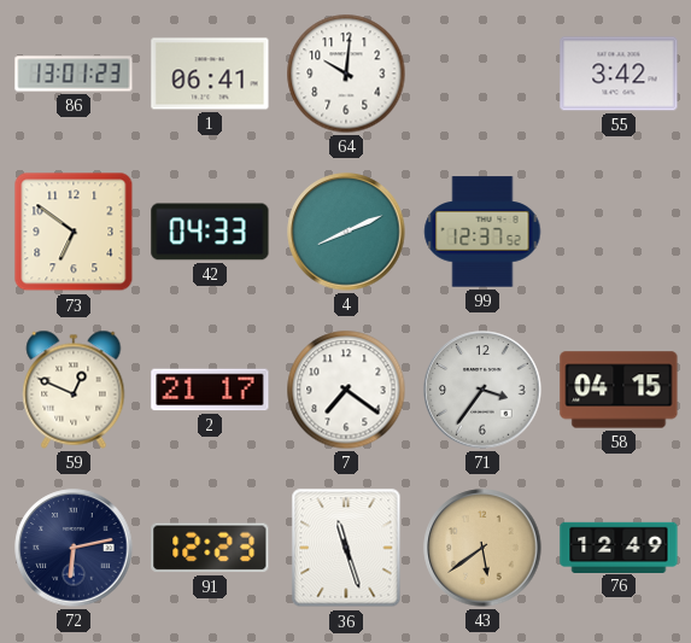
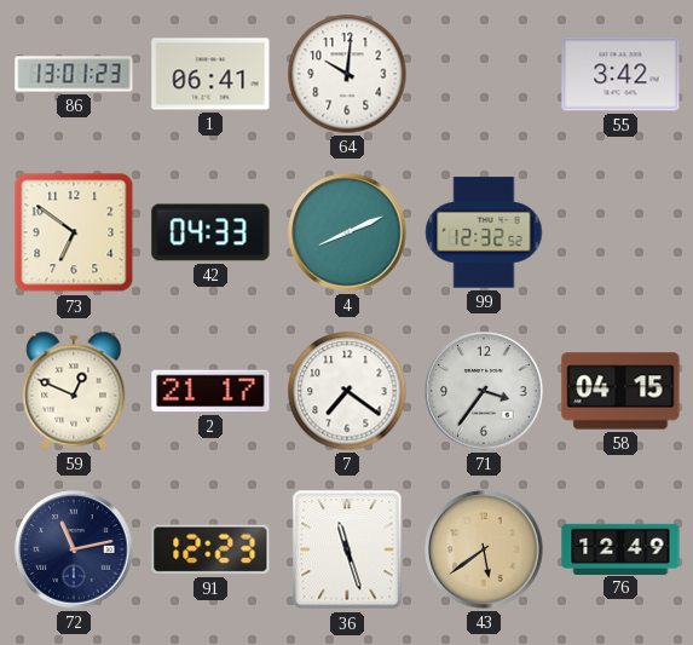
99: 12:37 -> 12:32
72: 6:13 -> 11:13
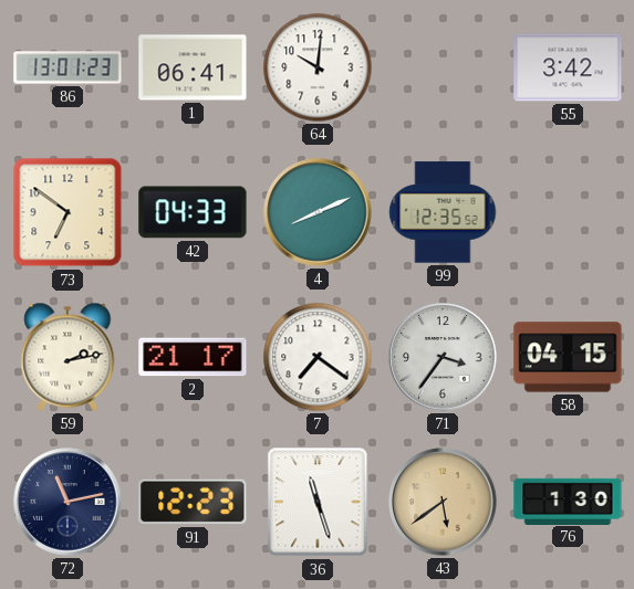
99: 12:32 -> 12:35
59: 12:49 -> 2:13
76: 12:49 -> 1:30
